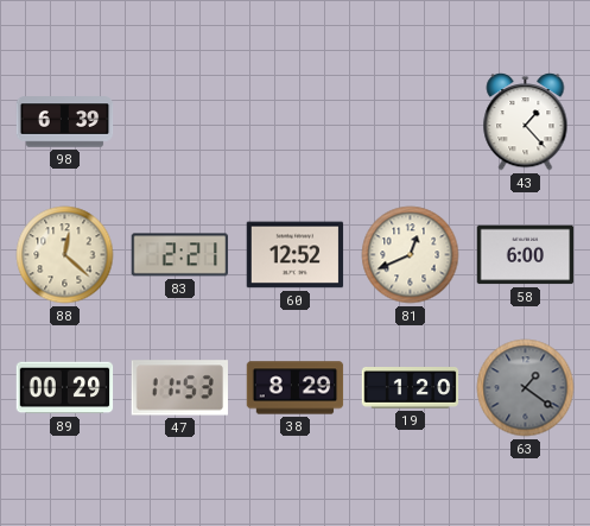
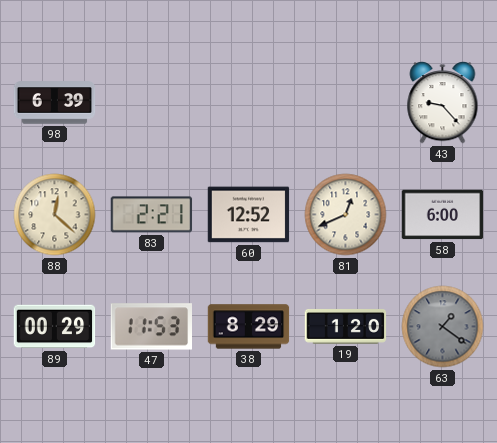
43: 1:23 -> 9:23
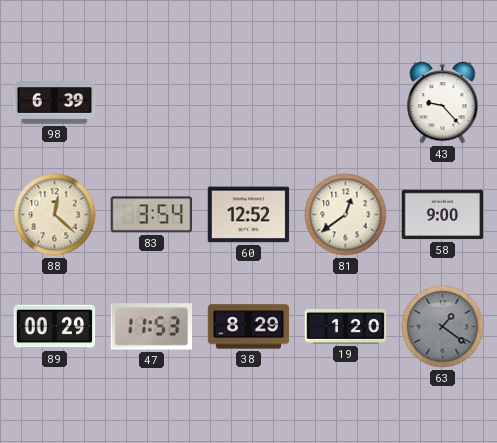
83: 2:21 -> 3:54
81: 12:41 -> 12:39
58: 6:00 -> 9:00
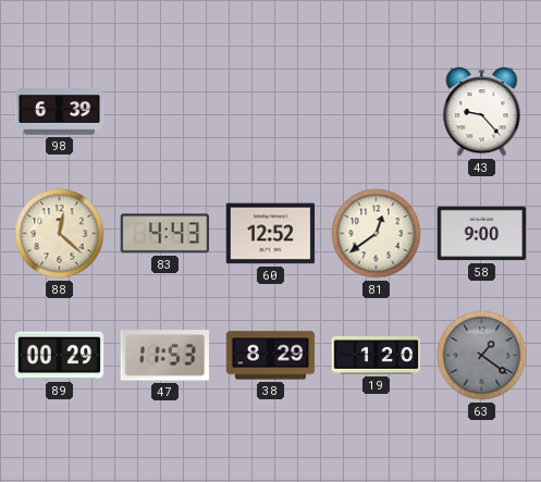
83: 3:54 -> 4:43
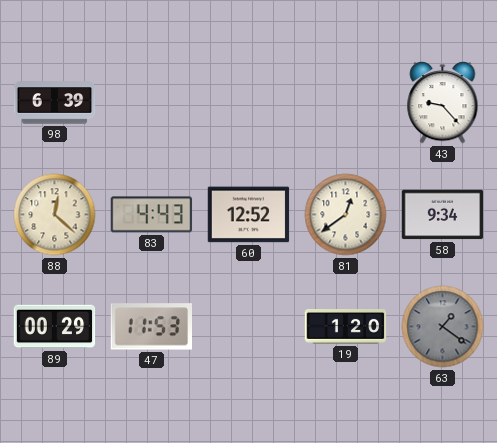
58: 9:00 -> 9:34
38: 8:29 -> none
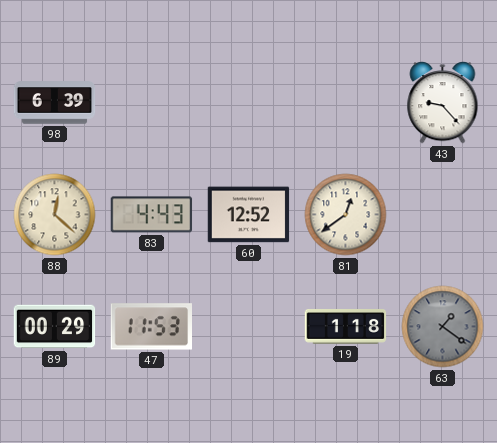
58: 9:34 -> none
19: 1:20 -> 1:18
